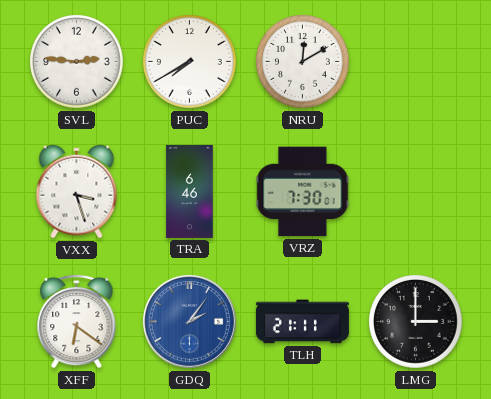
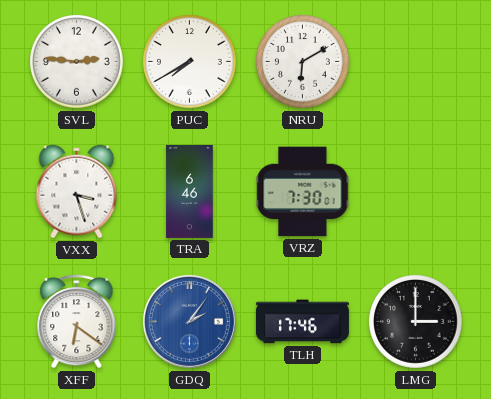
NRU: 12:10 -> 6:10
TLH: 21:11 -> 17:46
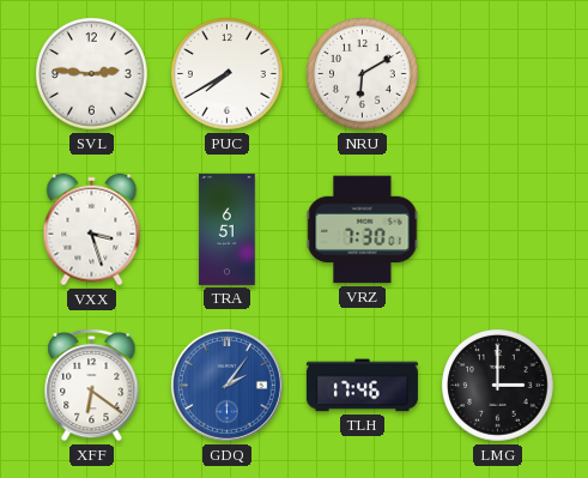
TRA: 6:46 -> 6:51
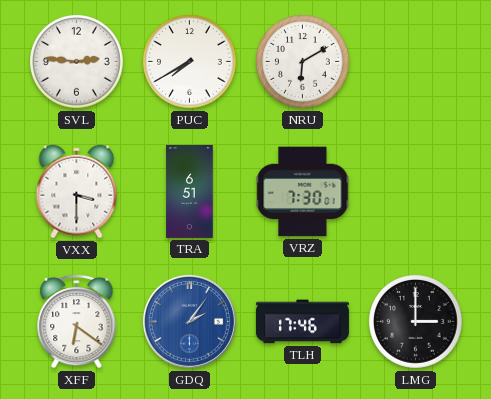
VXX: 3:27 -> 3:30
